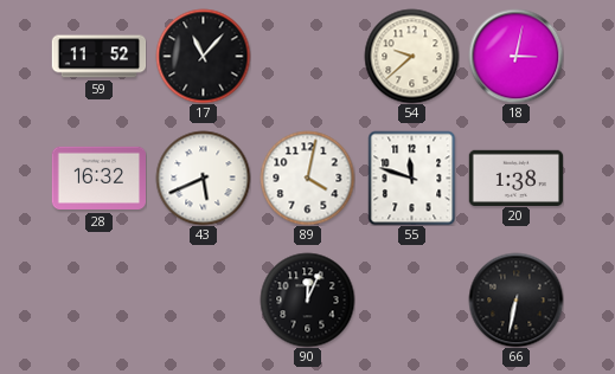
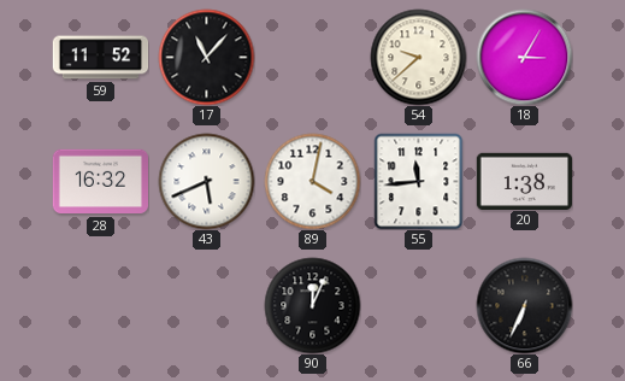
18: 3:02 -> 3:05
55: 11:48 -> 11:44
66: 6:32 -> 6:34
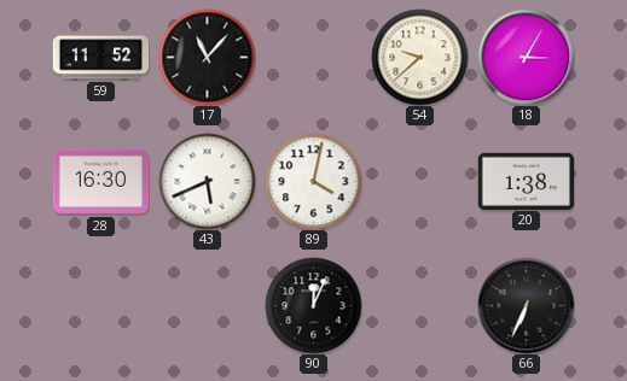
28: 16:32 -> 16:30
55: 11:44 -> none
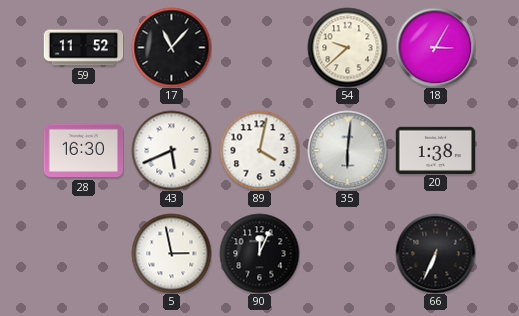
35: none -> 6:01
5: none -> 2:58
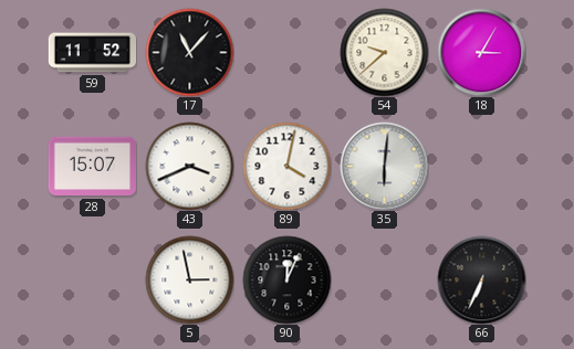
28: 16:30 -> 15:07
43: 5:41 -> 3:41
20: 1:38 -> none
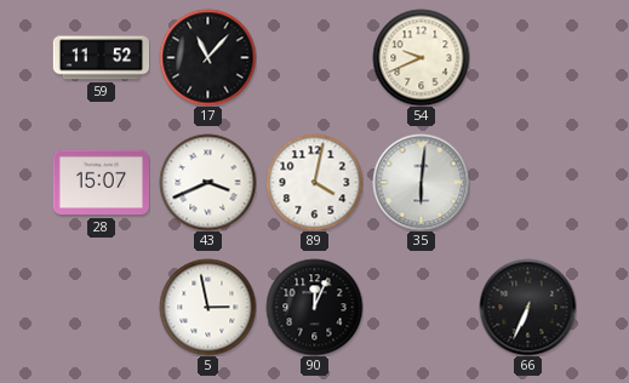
54: 9:38 -> 9:41
18: 3:05 -> none
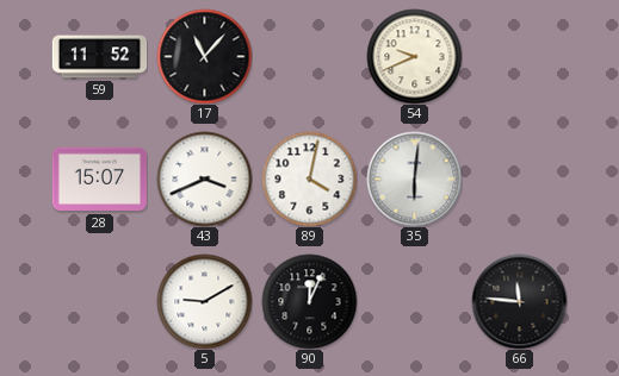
5: 2:58 -> 9:10
66: 6:34 -> 11:46
